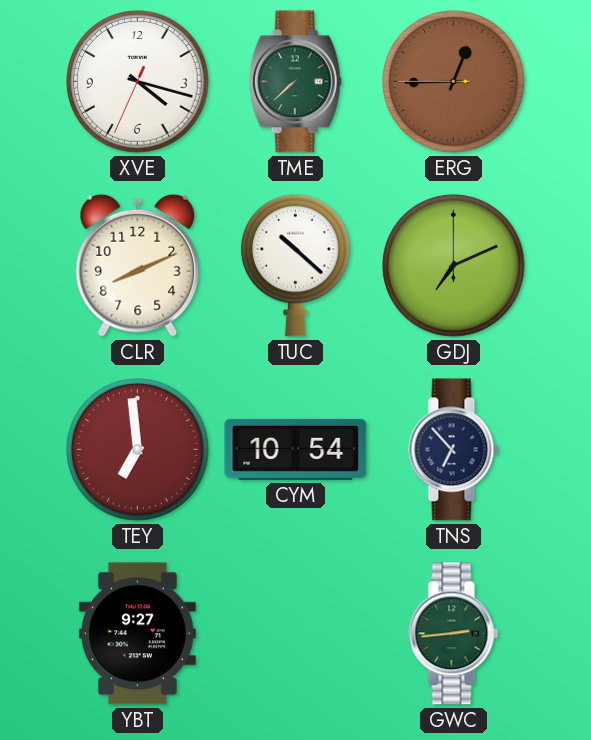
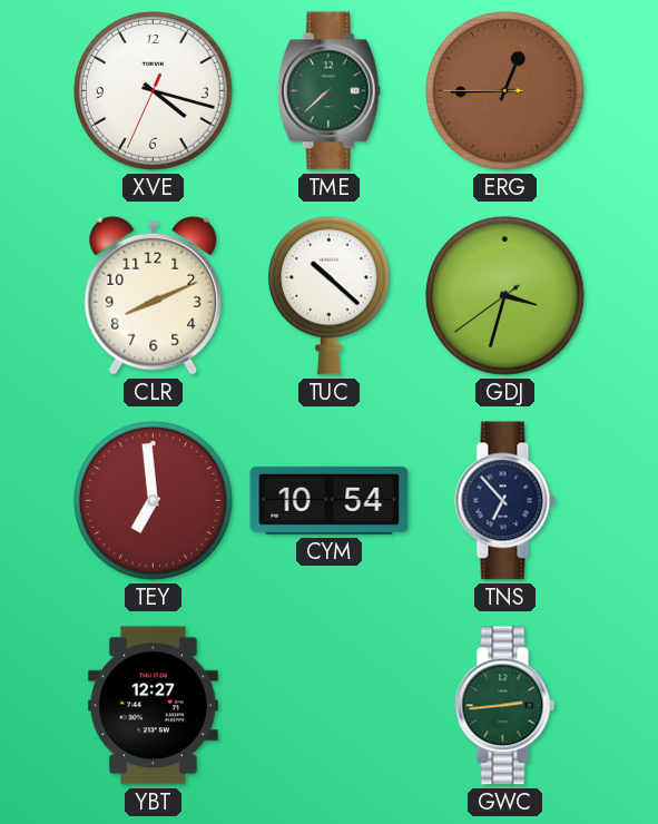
GDJ: 7:11 -> 3:32
YBT: 9:27 -> 12:27
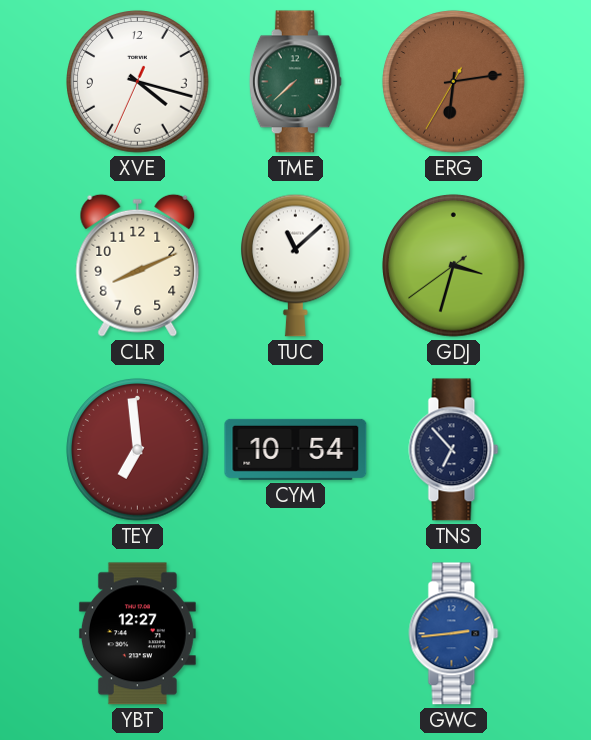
ERG: 12:44 -> 6:13
TUC: 10:22 -> 11:08
GWC dial: green -> blue
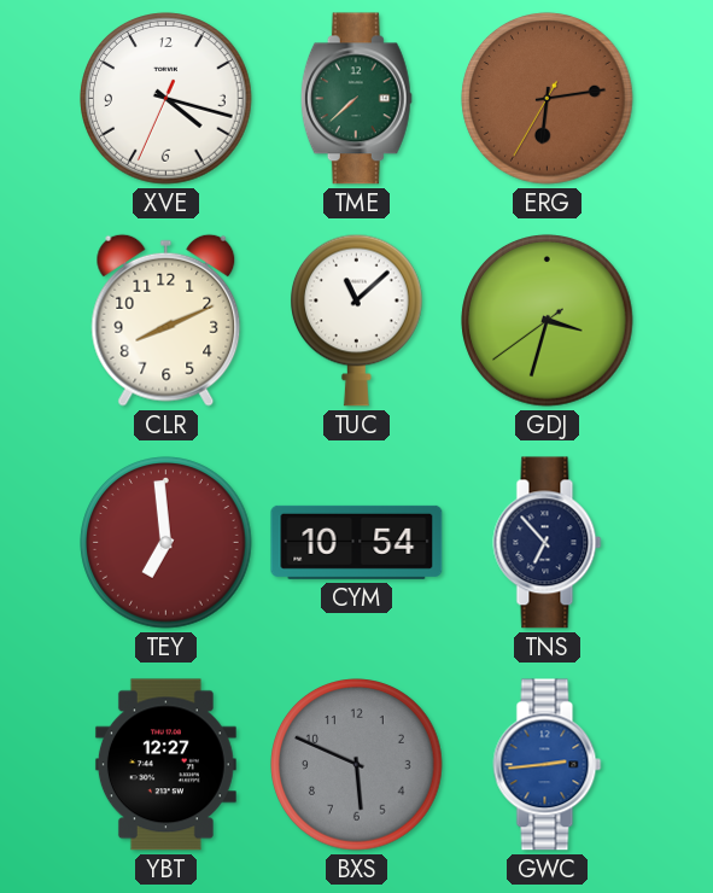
BXS: none -> 5:49
